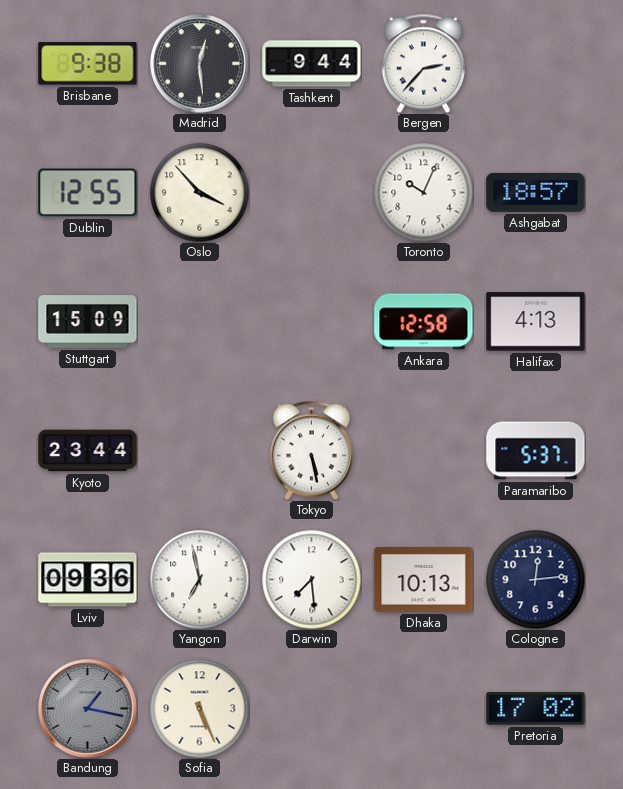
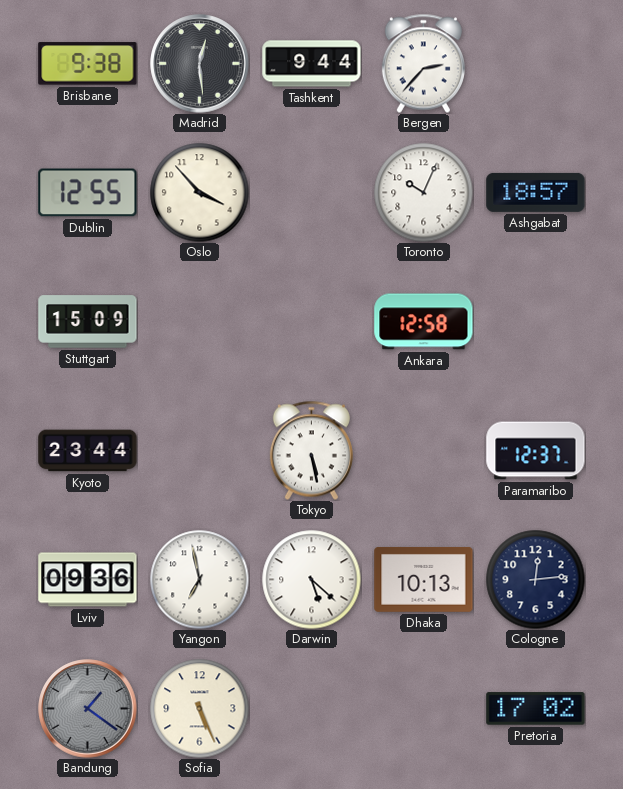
Halifax: 4:13 -> none
Paramaribo: 5:37 -> 12:37
Darwin: 7:29 -> 5:22
Bandung: 1:17 -> 1:21
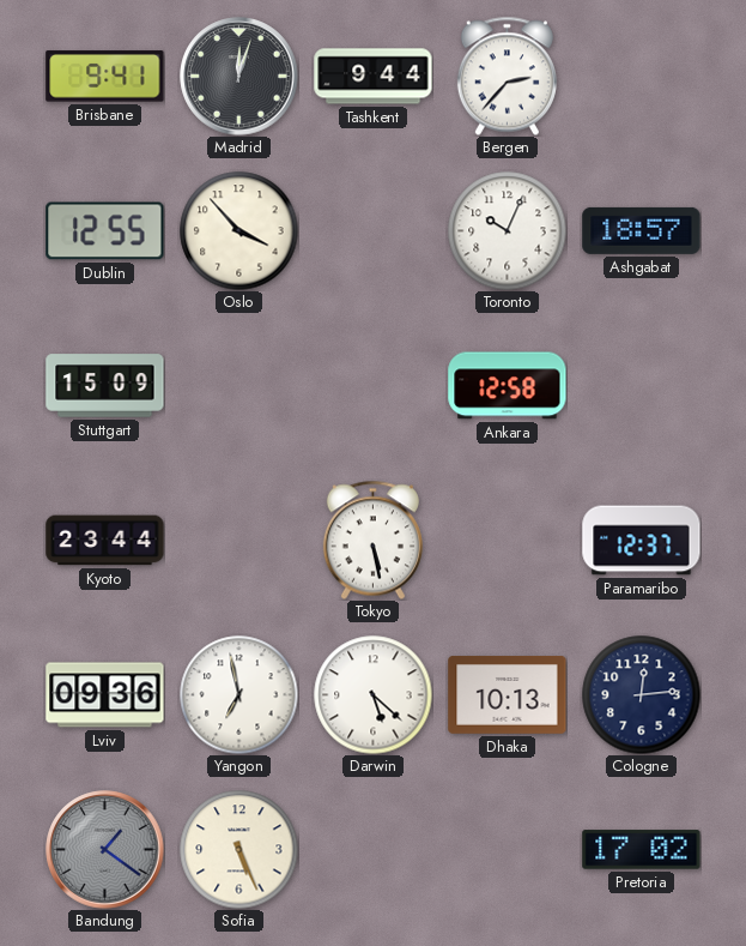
Brisbane: 9:38 -> 9:41
Madrid: 12:29 -> 12:03
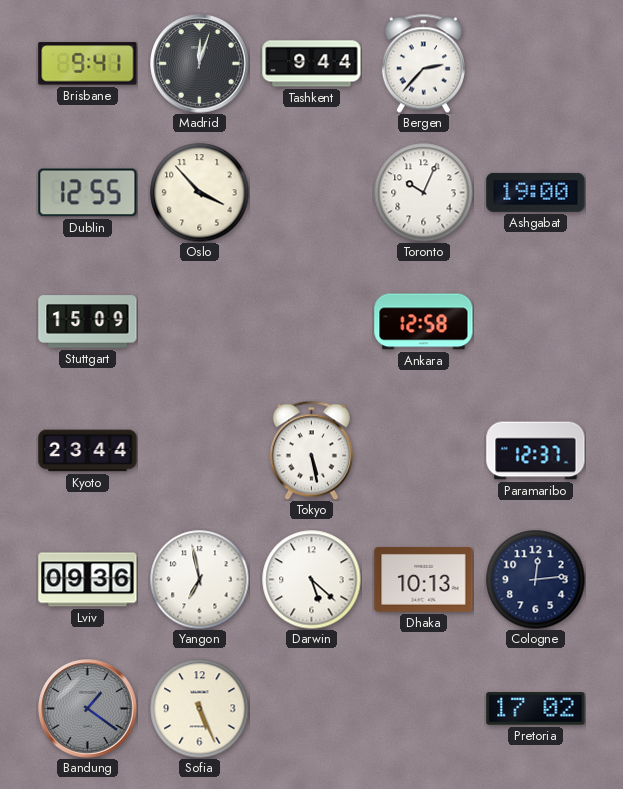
Ashgabat: 18:57 -> 19:00
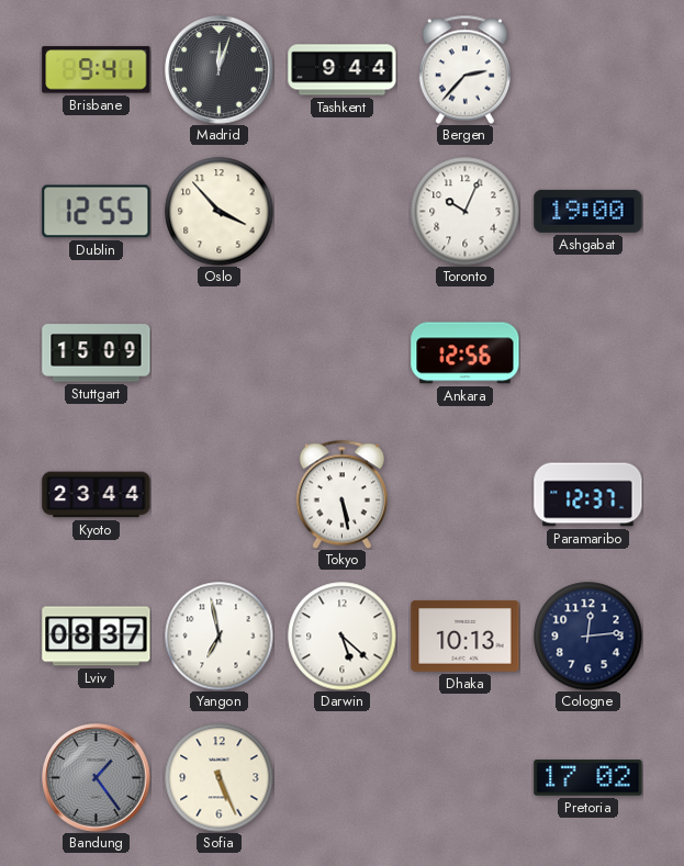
Ankara: 12:58 -> 12:56
Lviv: 09:36 -> 08:37
Bandung: 1:21 -> 1:24
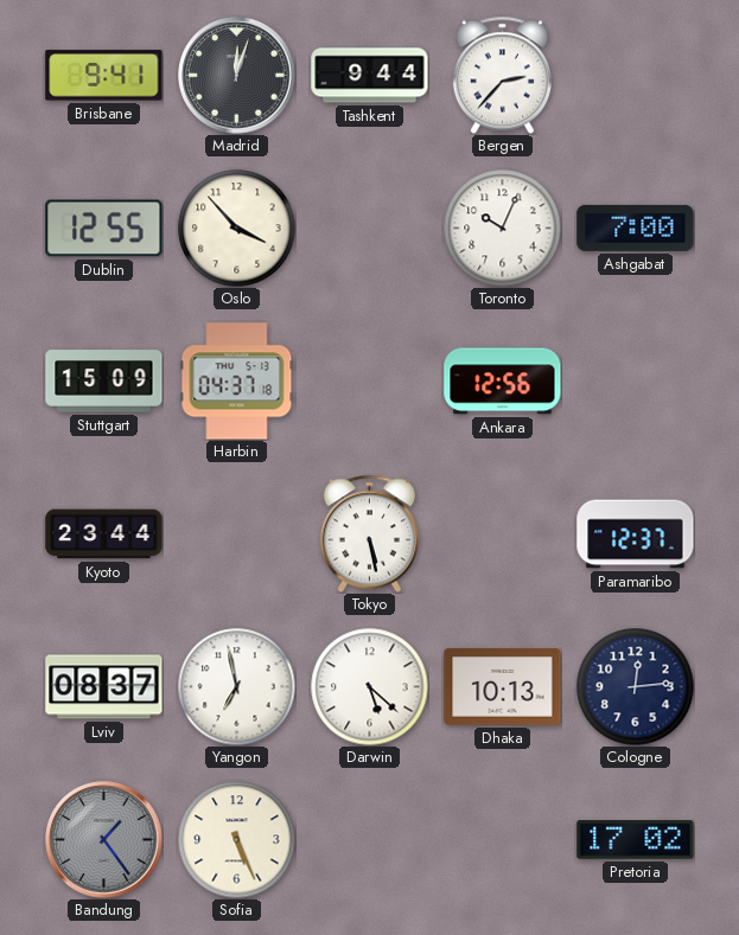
Ashgabat: 19:00 -> 7:00
Harbin: none -> 04:37
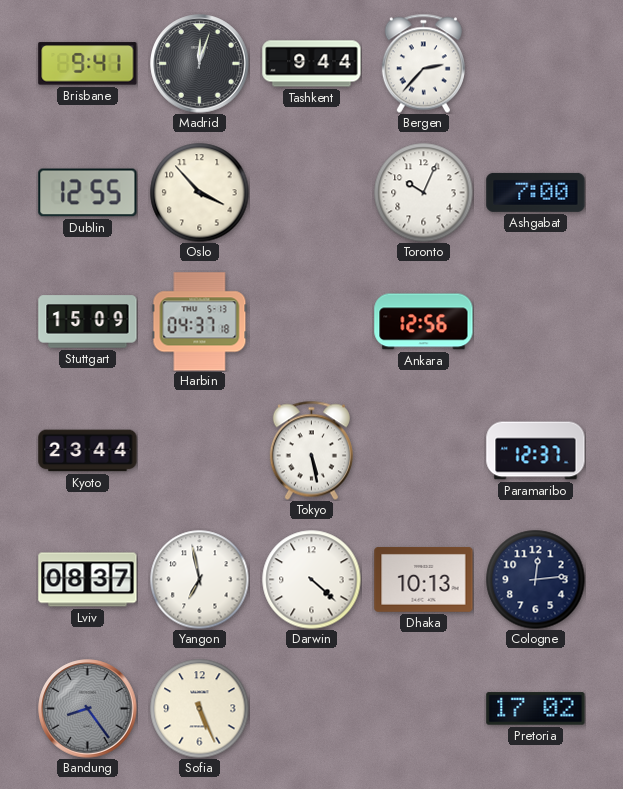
Darwin: 5:22 -> 4:22
Bandung: 1:24 -> 8:24
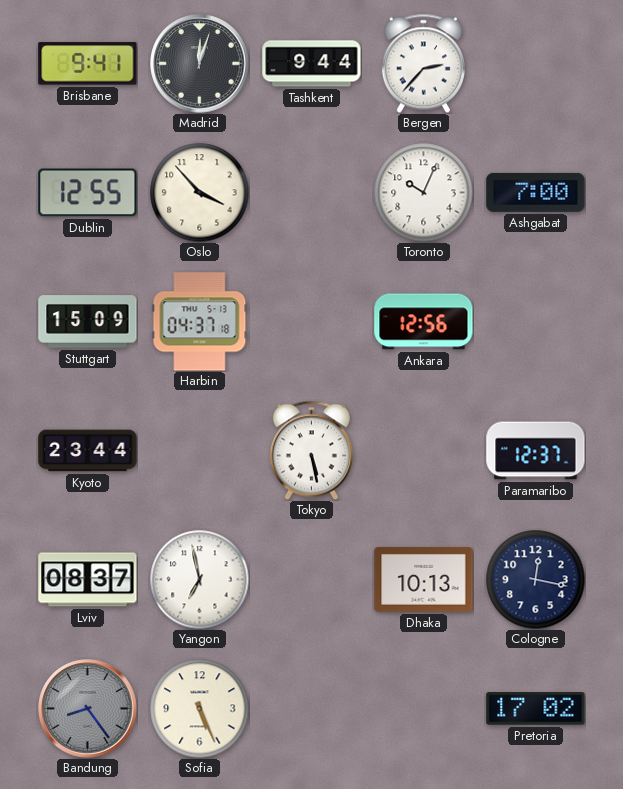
Darwin: 4:22 -> none
Cologne: 12:14 -> 12:17
